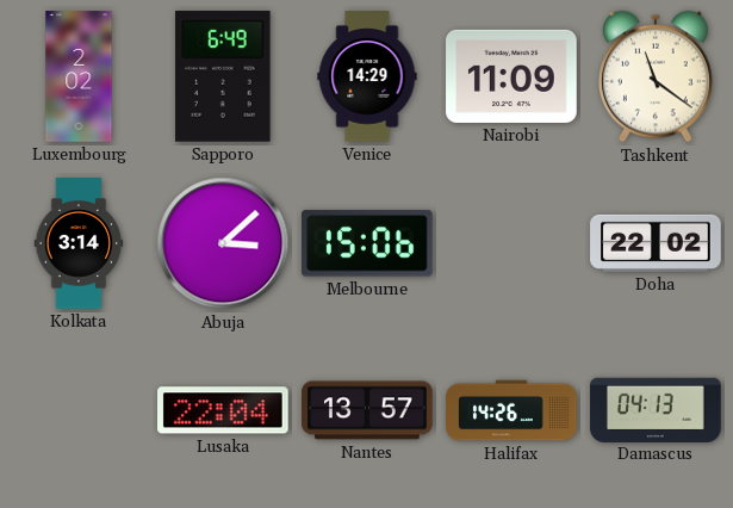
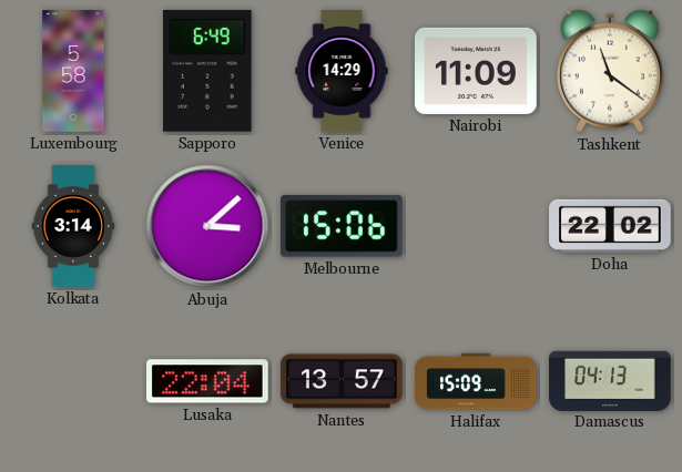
Luxembourg: 2:02 -> 5:58
Halifax: 14:26 -> 15:09
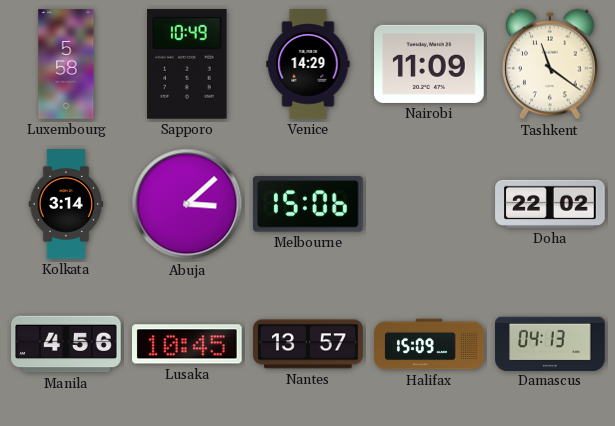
Sapporo: 6:49 -> 10:49
Manila: none -> 4:56
Lusaka: 22:04 -> 10:45
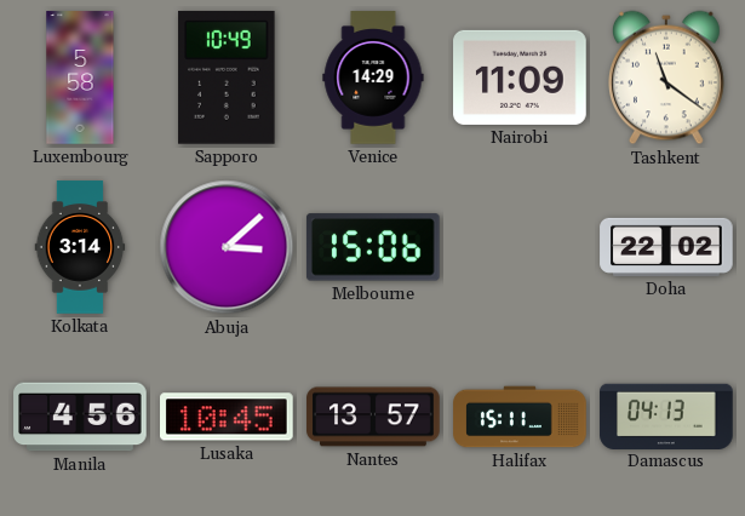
Halifax: 15:09 -> 15:11
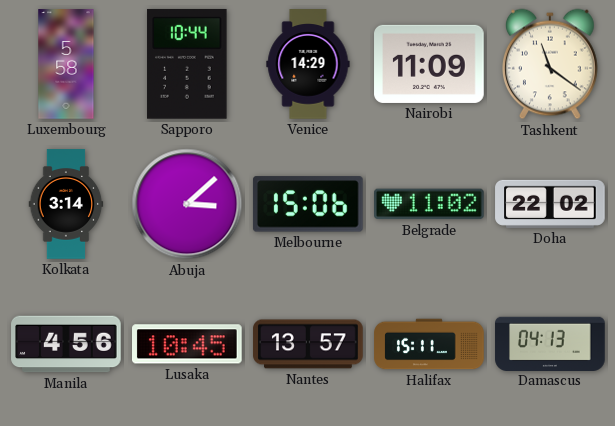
Sapporo: 10:49 -> 10:44
Belgrade: none -> 11:02
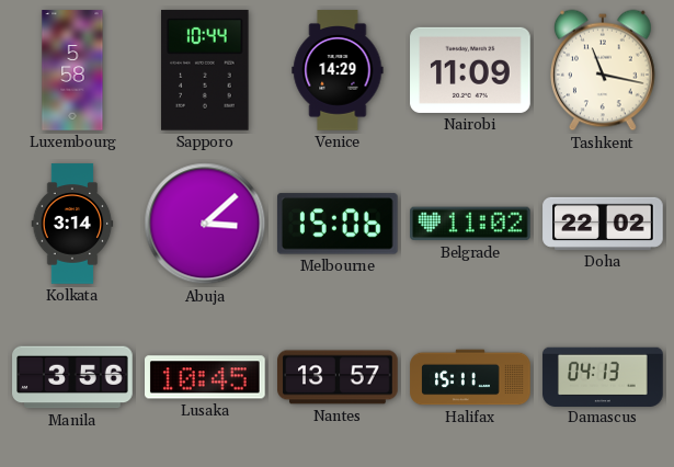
Tashkent: 11:21 -> 11:17
Manila: 4:56 -> 3:56
